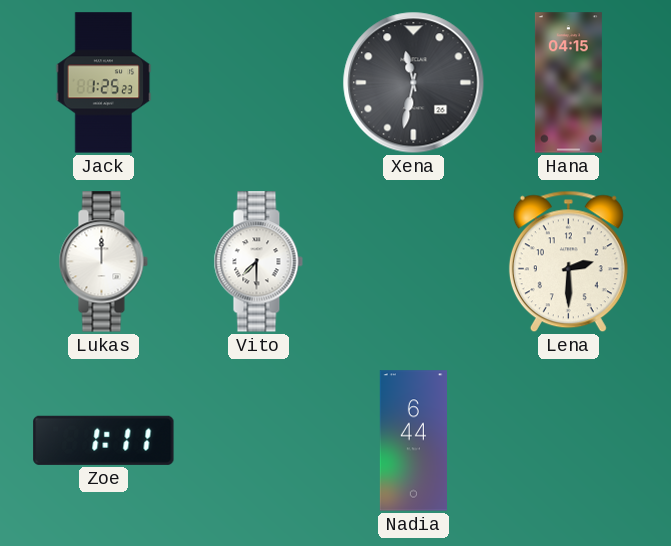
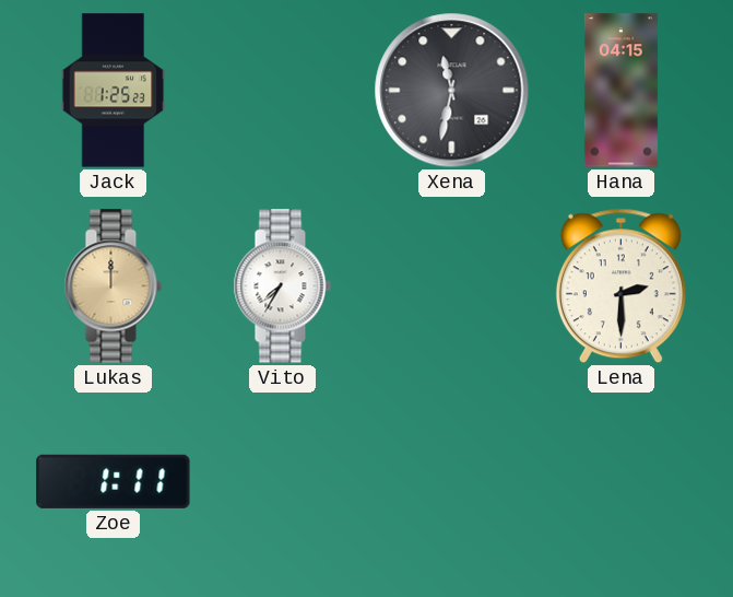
Lukas dial: white -> champagne
Vito: 7:30 -> 7:35
Nadia: 6:44 -> none
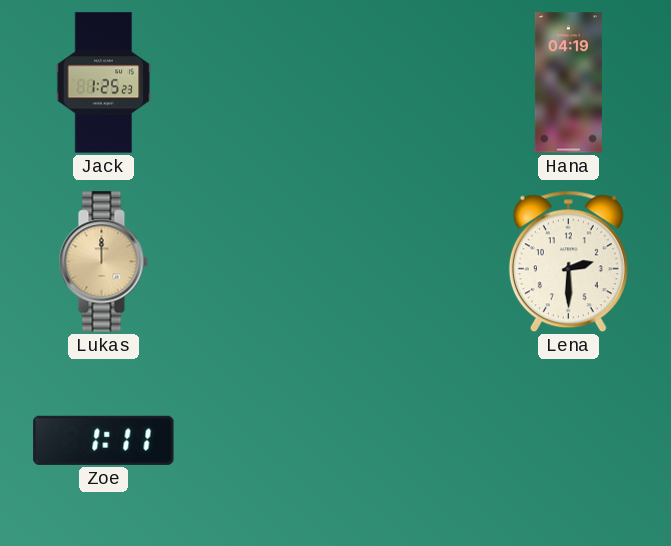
Xena: 11:32 -> none
Hana: 04:15 -> 04:19
Vito: 7:35 -> none
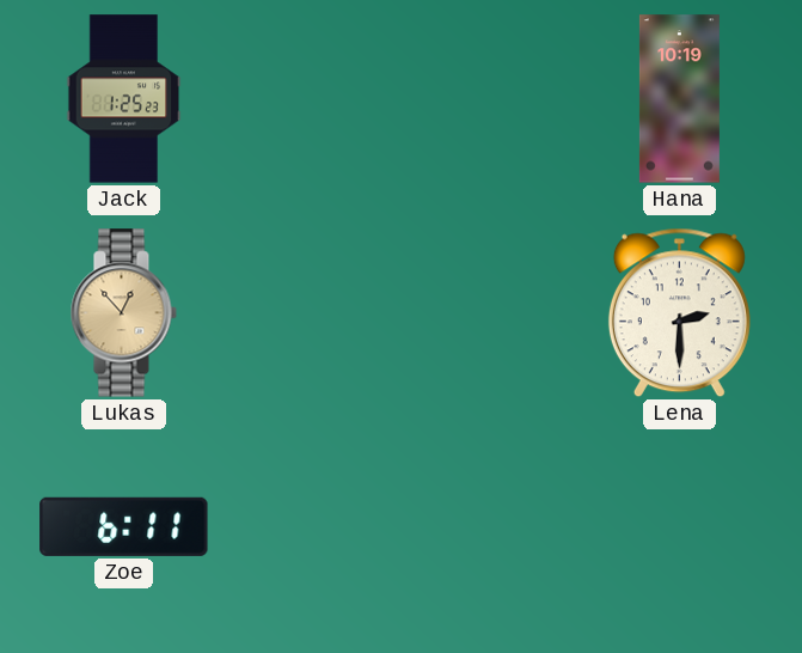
Hana: 04:19 -> 10:19
Lukas: 12:00 -> 12:53
Zoe: 1:11 -> 6:11
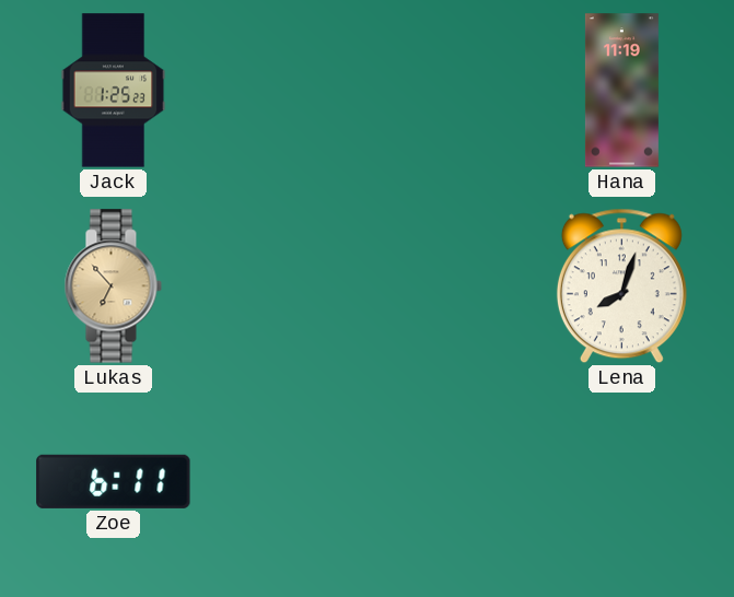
Hana: 10:19 -> 11:19
Lukas: 12:53 -> 6:53
Lena: 2:30 -> 8:03
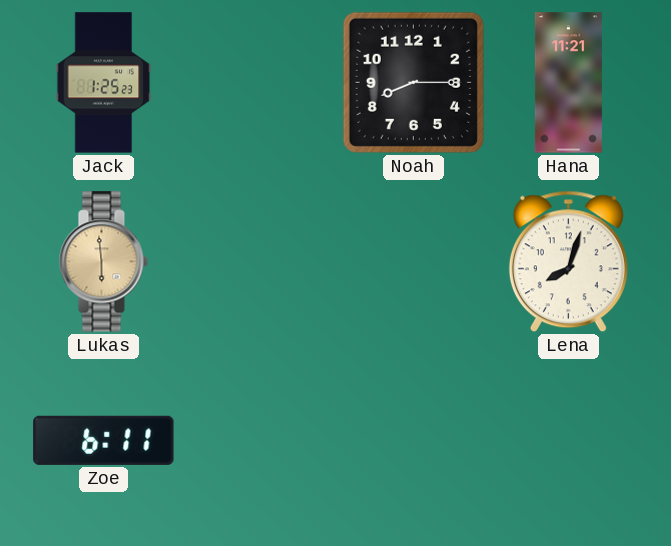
Noah: none -> 8:15
Hana: 11:19 -> 11:21
Lukas: 6:53 -> 5:59
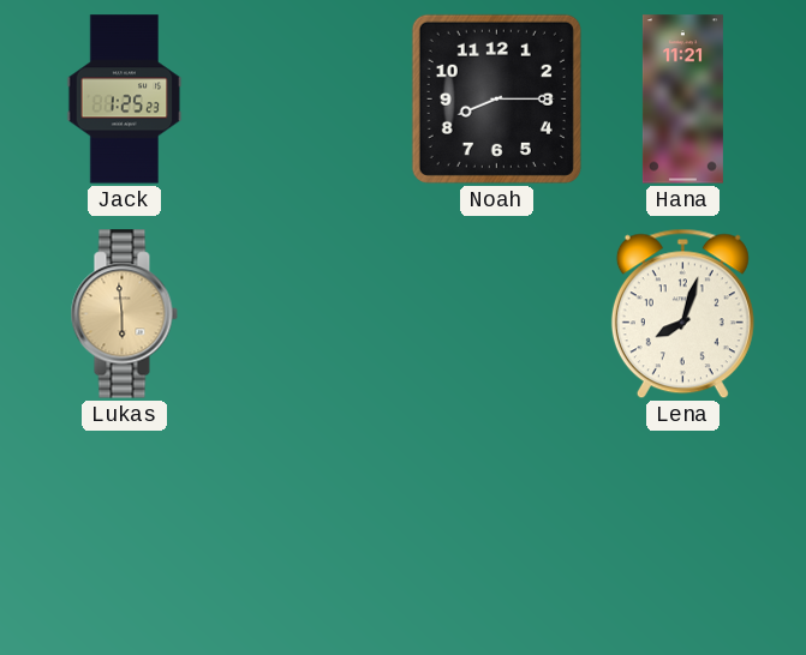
Zoe: 6:11 -> none
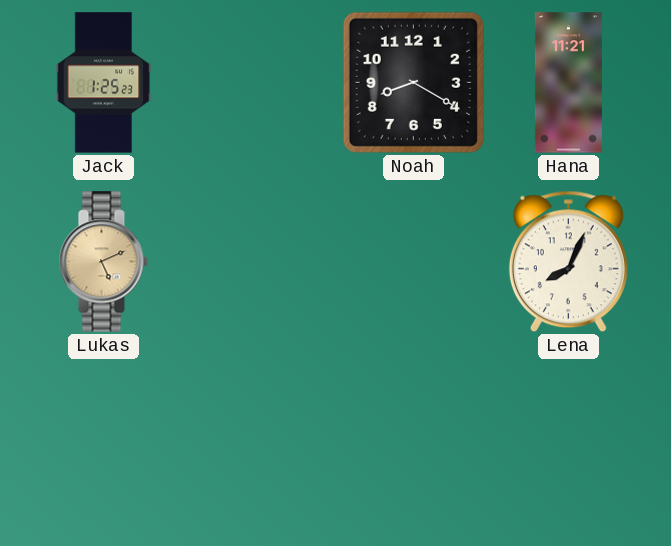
Noah: 8:15 -> 8:20
Lukas: 5:59 -> 5:11
Lena: 8:03 -> 8:04
